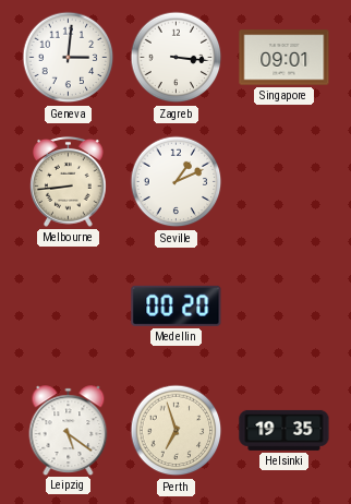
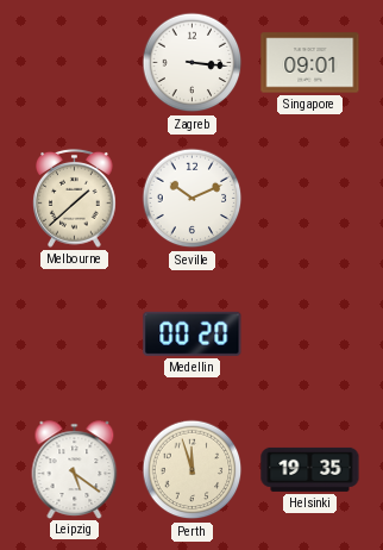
Geneva: 3:01 -> none
Melbourne: 8:44 -> 1:38
Seville: 1:11 -> 10:11
Perth: 6:57 -> 11:57
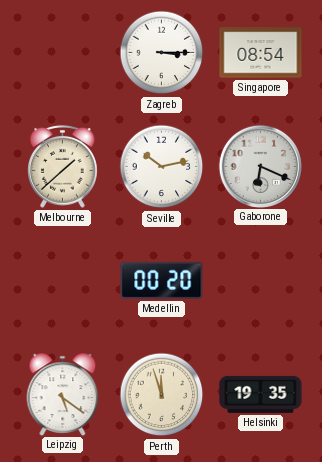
Zagreb: 3:16 -> 3:15
Singapore: 09:01 -> 08:54
Seville: 10:11 -> 10:13
Gaborone: none -> 6:19
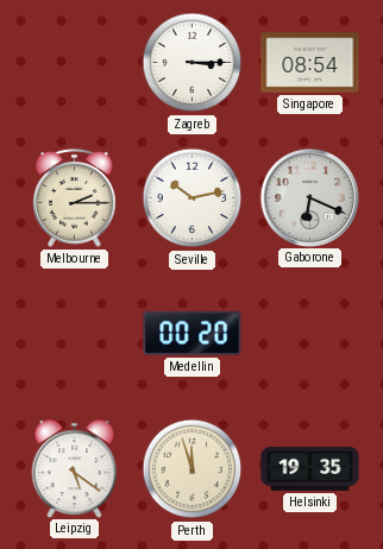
Melbourne: 1:38 -> 2:15
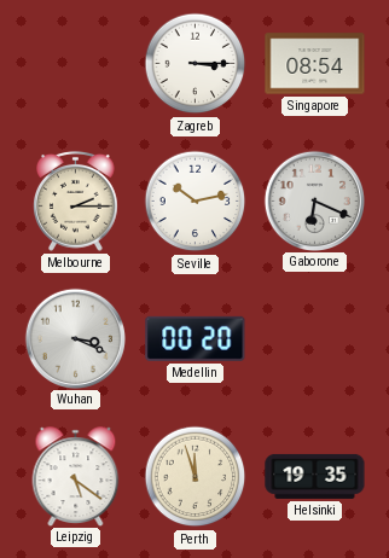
Wuhan: none -> 3:19
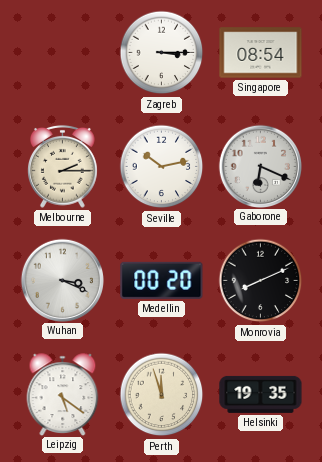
Monrovia: none -> 8:11
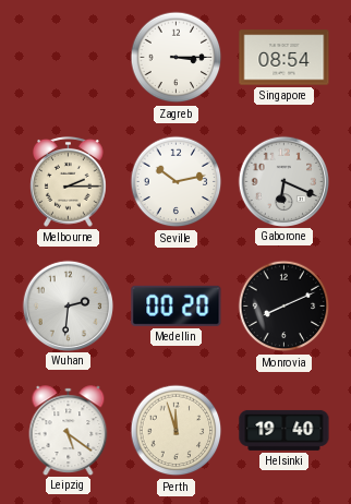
Wuhan: 3:19 -> 2:31
Helsinki: 19:35 -> 19:40
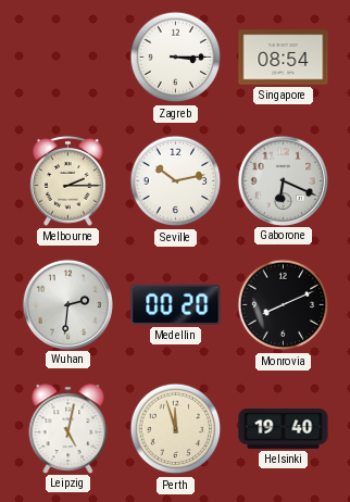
Leipzig: 5:21 -> 5:02
